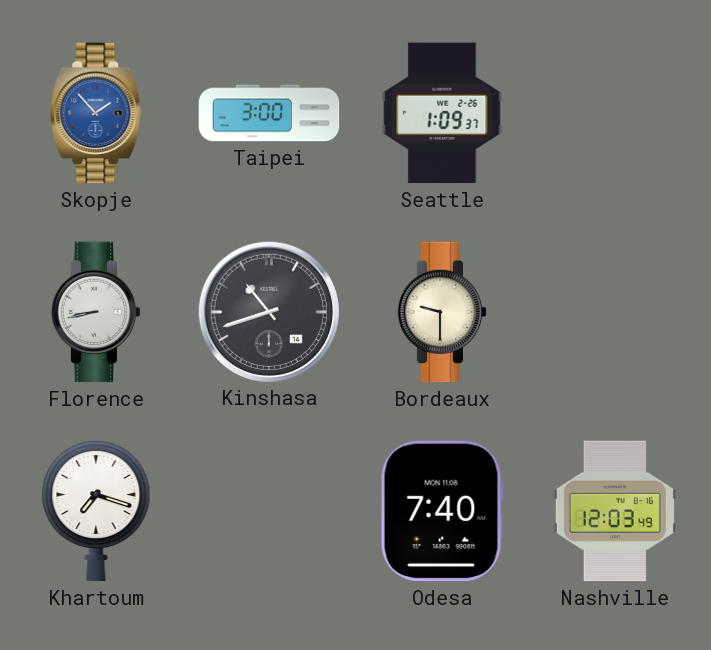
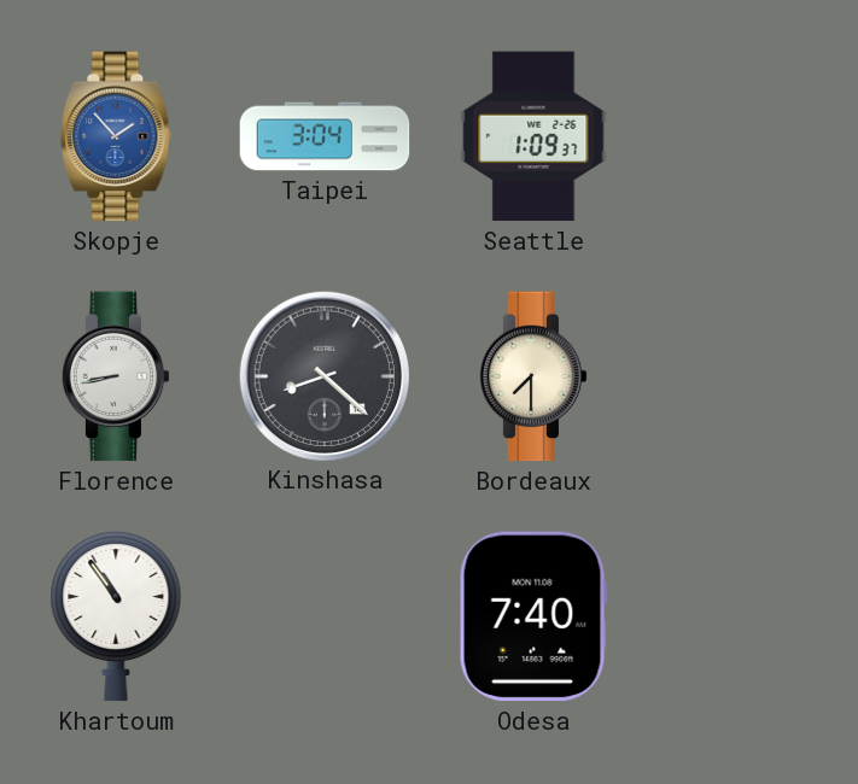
Taipei: 3:00 -> 3:04
Kinshasa: 10:42 -> 8:22
Bordeaux: 9:30 -> 7:30
Khartoum: 7:18 -> 10:54
Nashville: 12:03 -> none
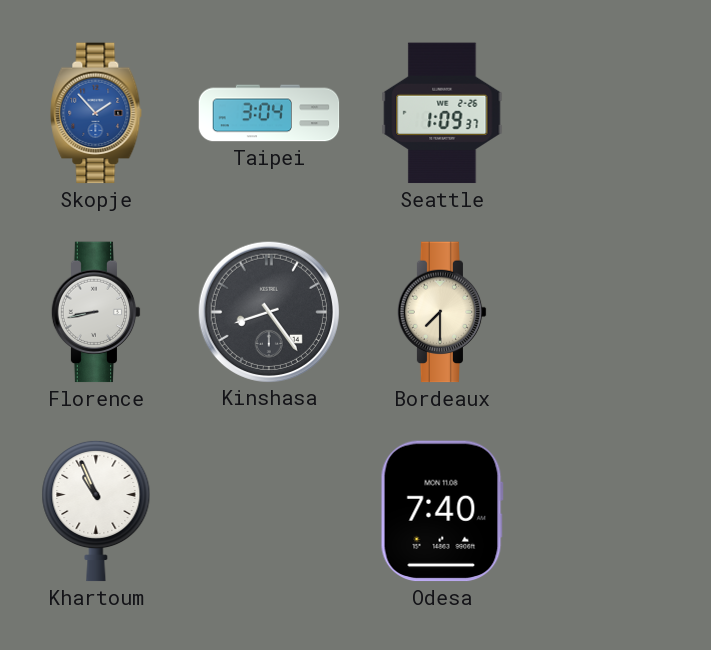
Kinshasa: 8:22 -> 8:24
Khartoum: 10:54 -> 10:56
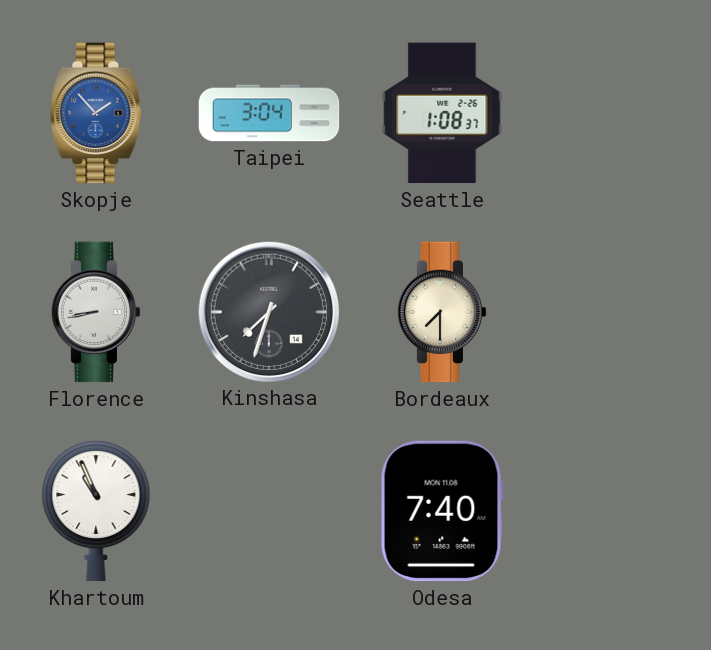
Seattle: 1:09 -> 1:08
Kinshasa: 8:24 -> 7:33
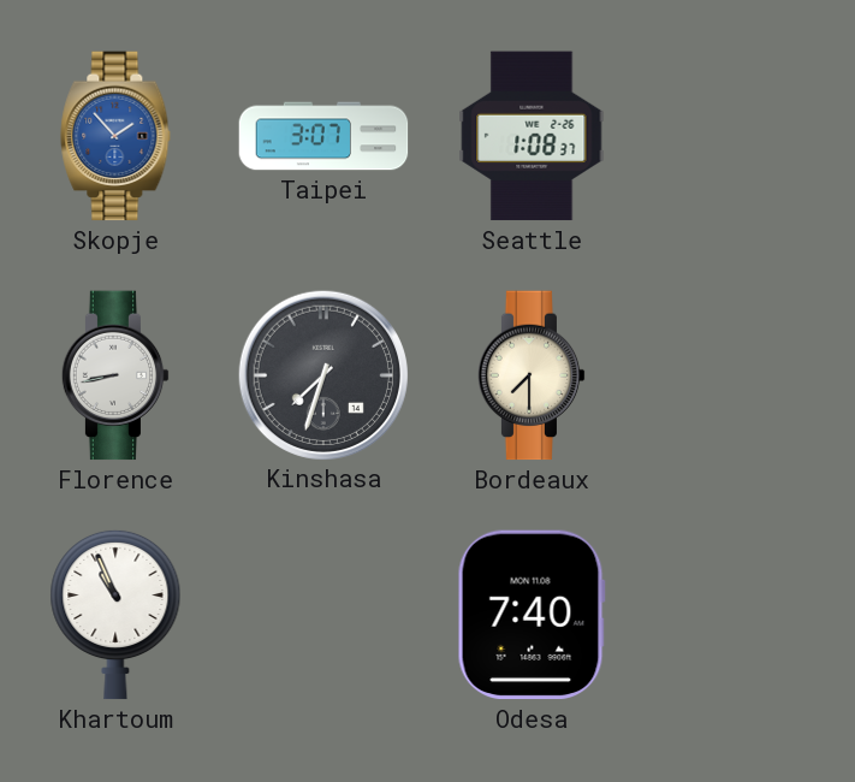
Taipei: 3:04 -> 3:07
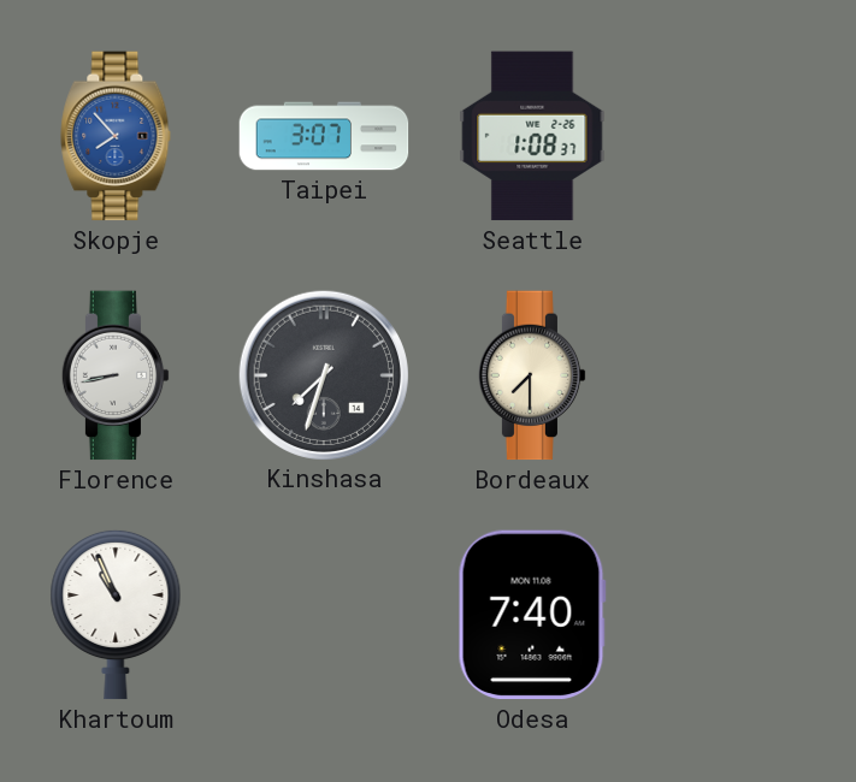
Skopje: 1:53 -> 7:53
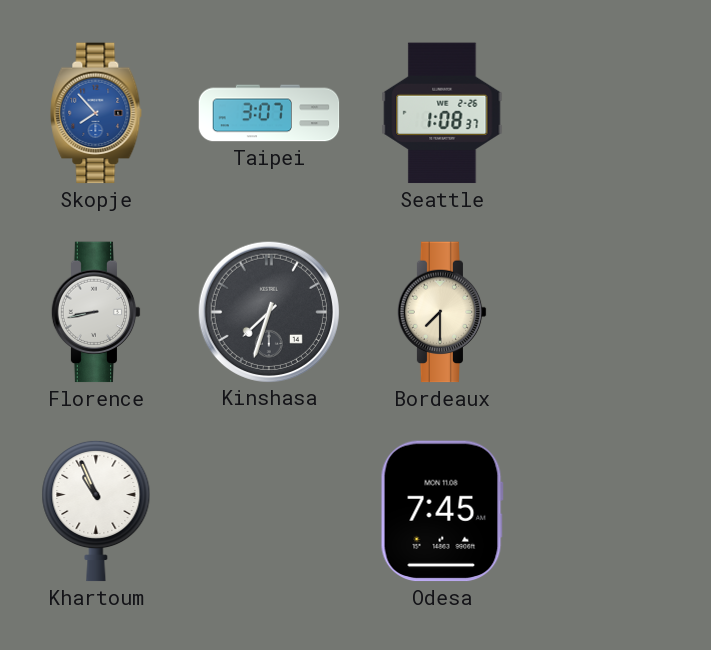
Odesa: 7:40 -> 7:45
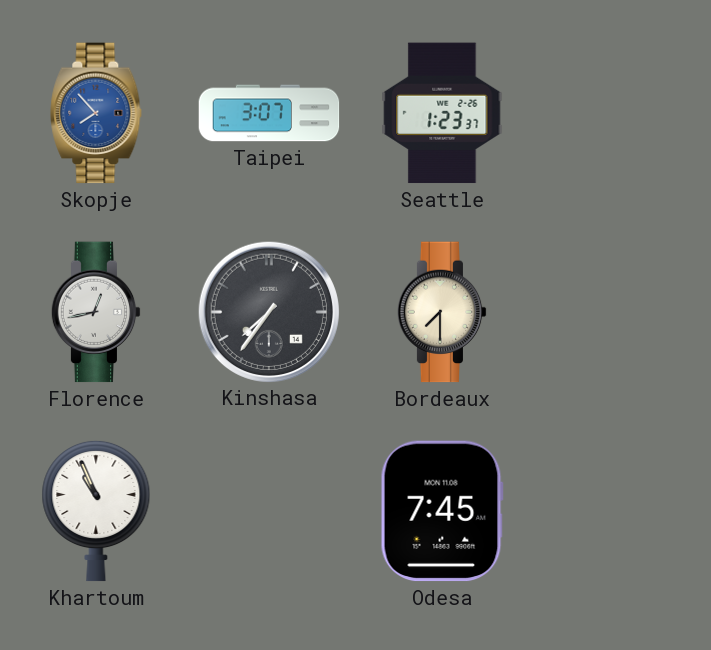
Seattle: 1:08 -> 1:23
Florence: 8:43 -> 12:43
Kinshasa: 7:33 -> 7:36
